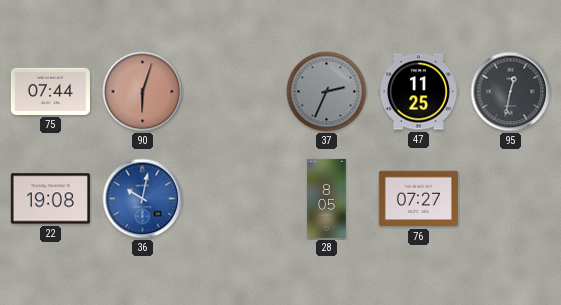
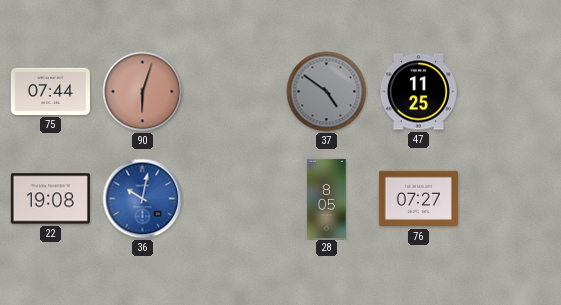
37: 2:34 -> 4:51
95: 12:32 -> none
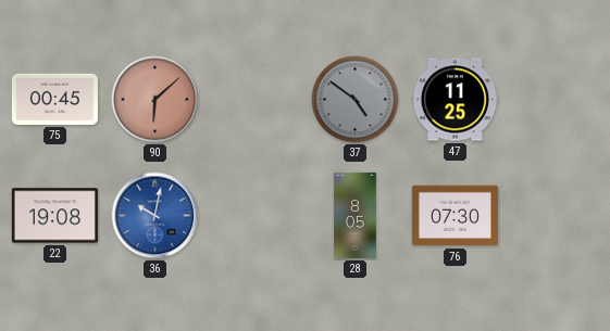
75: 07:44 -> 00:45
90: 6:03 -> 6:08
76: 07:27 -> 07:30
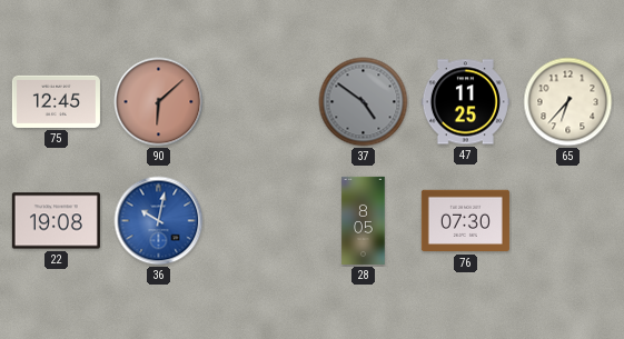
75: 00:45 -> 12:45
65: none -> 6:37
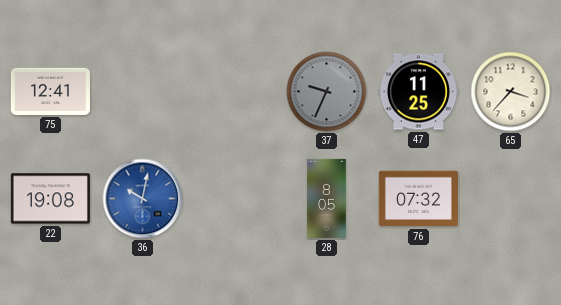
75: 12:45 -> 12:41
90: 6:08 -> none
37: 4:51 -> 9:34
65: 6:37 -> 3:37
76: 07:30 -> 07:32
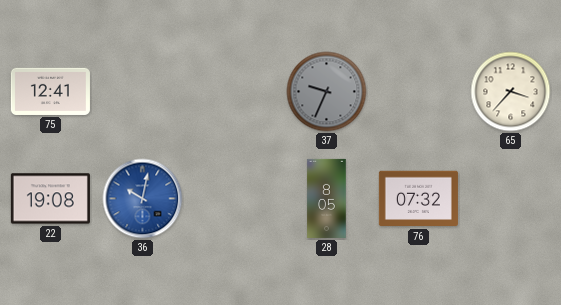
47: 11:25 -> none
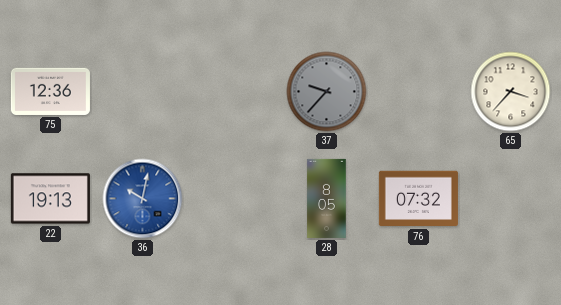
75: 12:41 -> 12:36
37: 9:34 -> 9:37
22: 19:08 -> 19:13
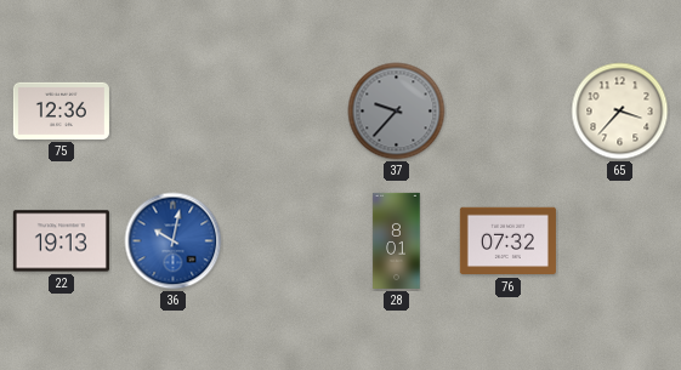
28: 8:05 -> 8:01
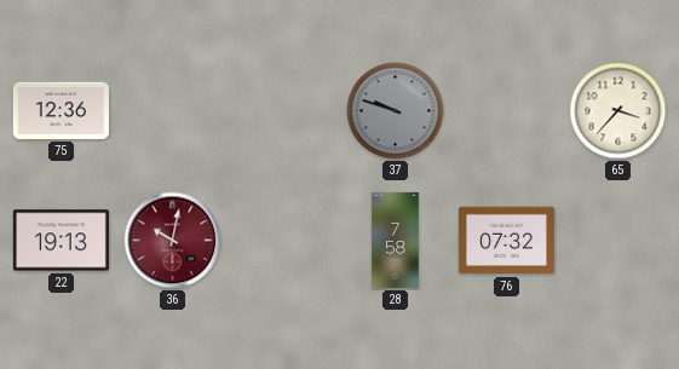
37: 9:37 -> 9:48
36 dial: blue -> burgundy
28: 8:01 -> 7:58
